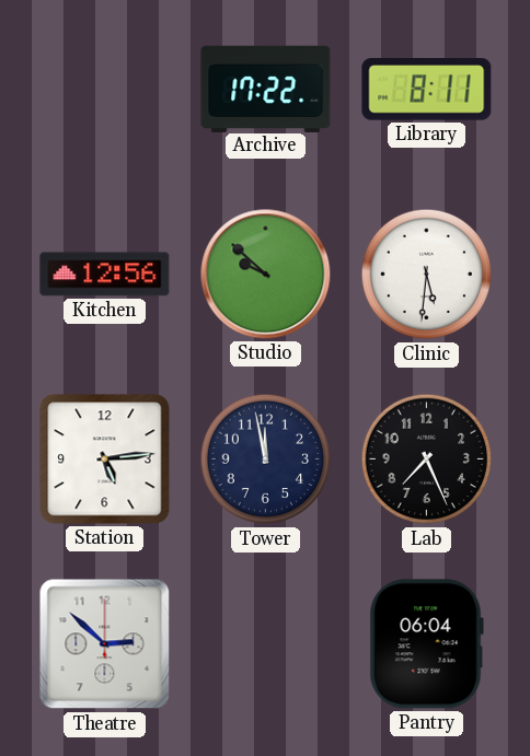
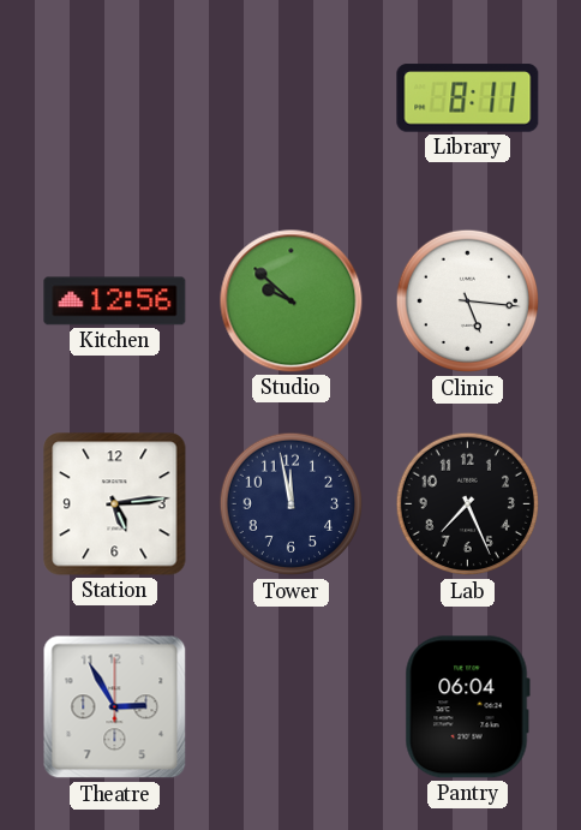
Archive: 17:22 -> none
Clinic: 5:31 -> 5:16
Theatre: 2:52 -> 2:55
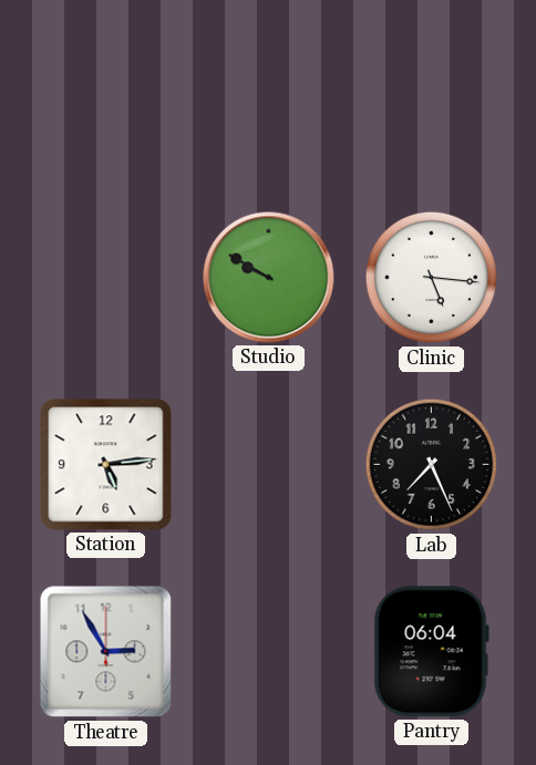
Library: 8:11 -> none
Kitchen: 12:56 -> none
Studio: 9:52 -> 9:50
Tower: 11:58 -> none
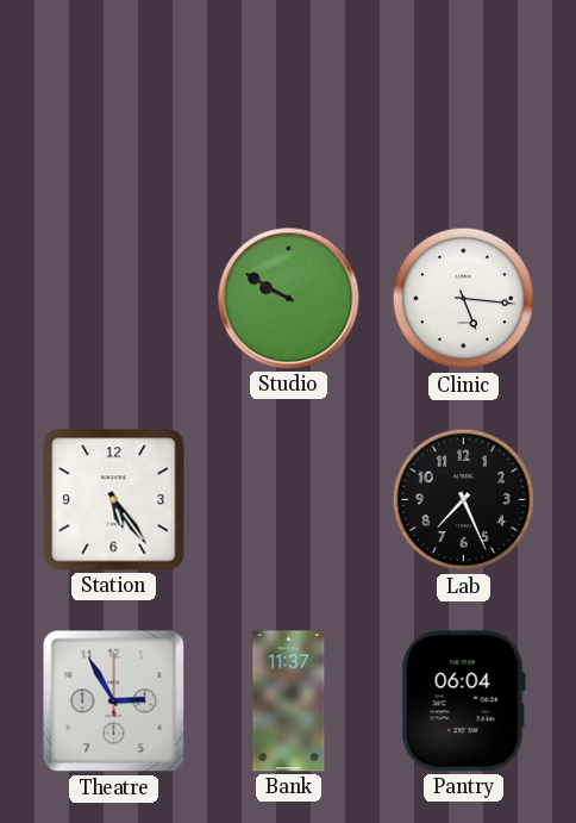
Station: 5:14 -> 5:24
Bank: none -> 11:37
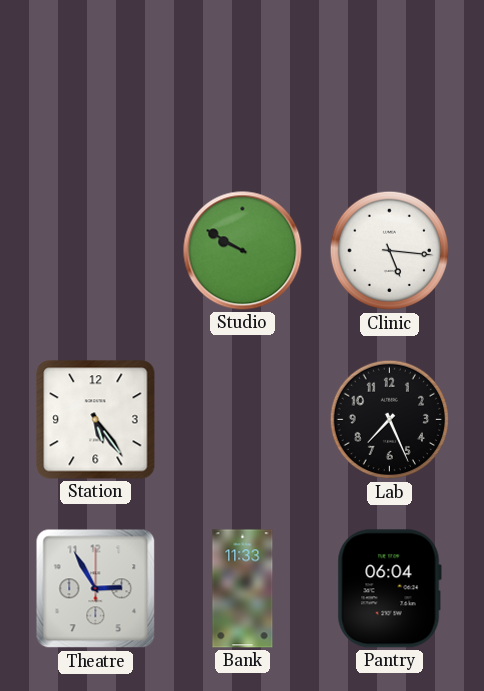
Bank: 11:37 -> 11:33
